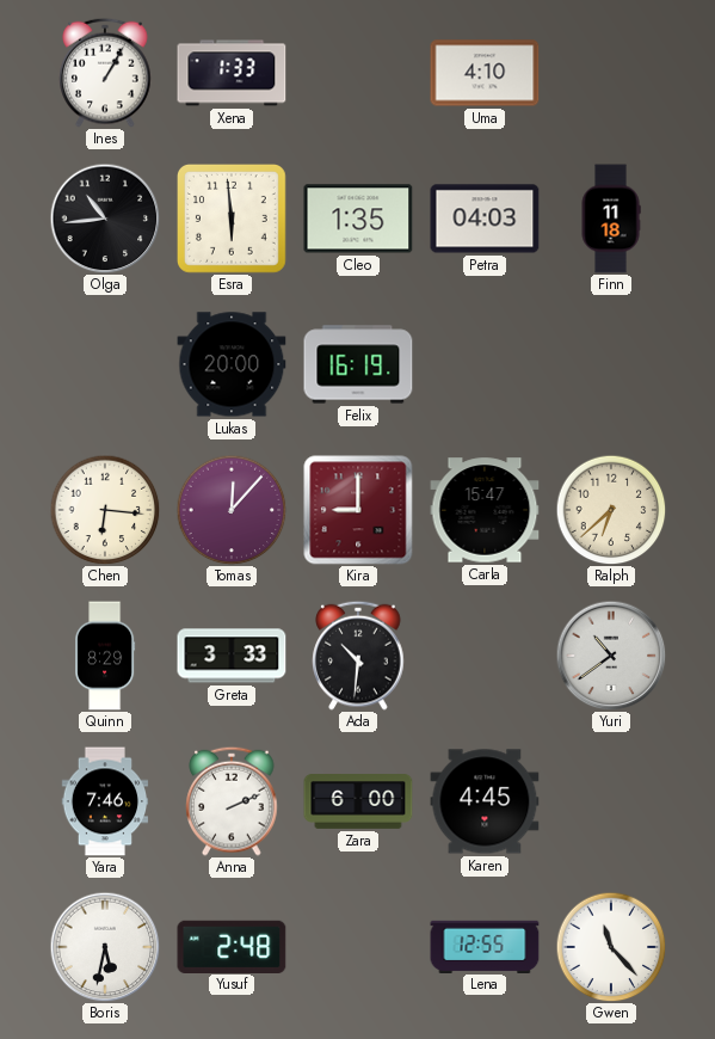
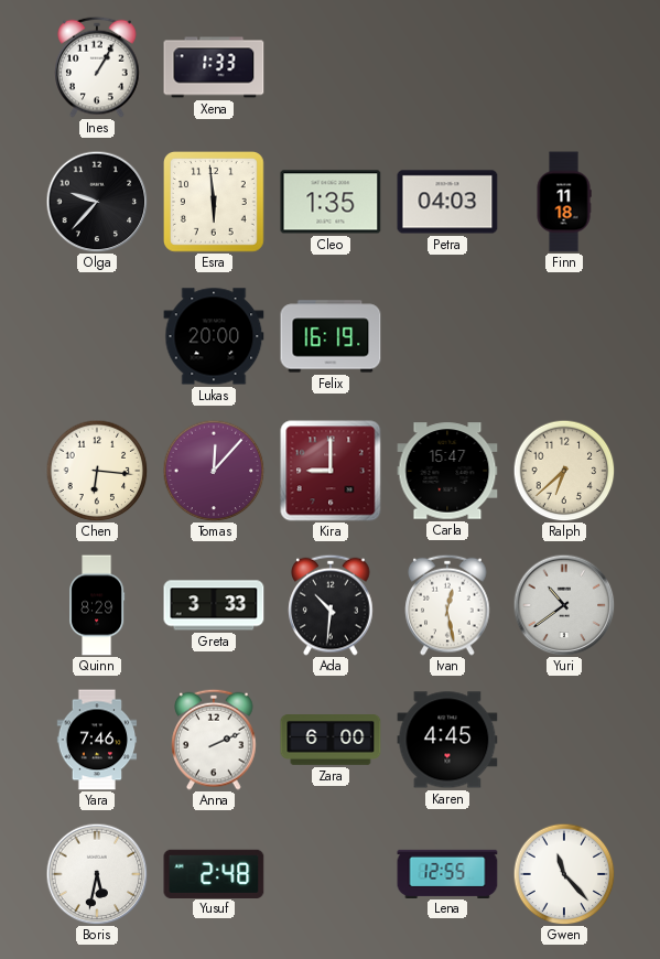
Uma: 4:10 -> none
Olga: 10:44 -> 9:37
Ivan: none -> 12:28
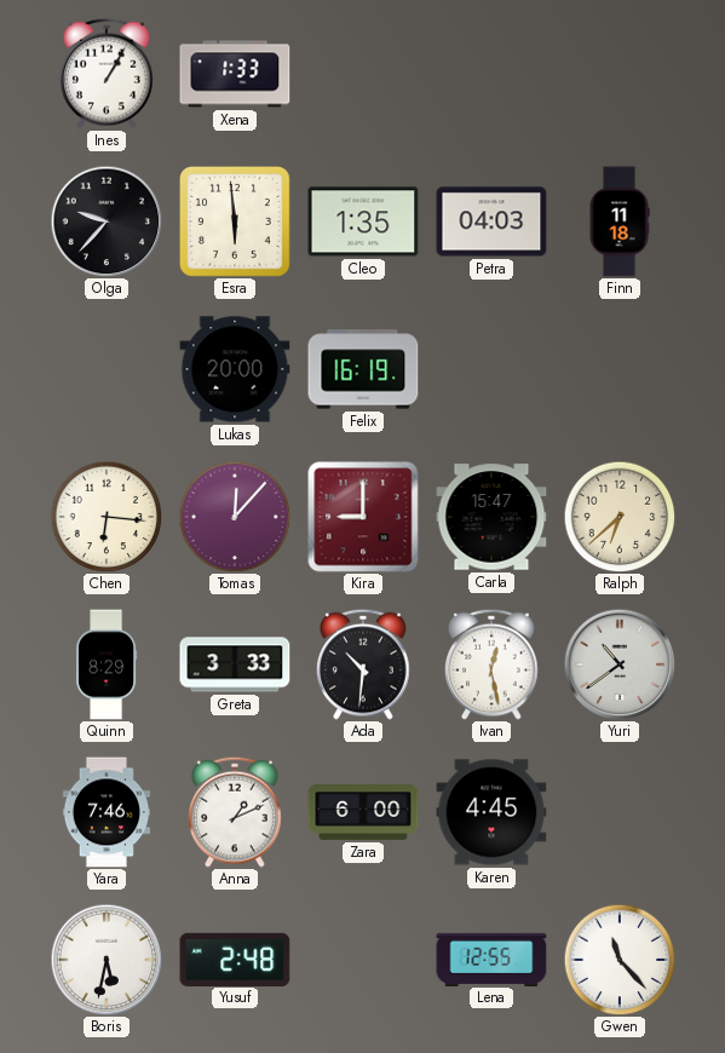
Anna: 2:11 -> 1:11
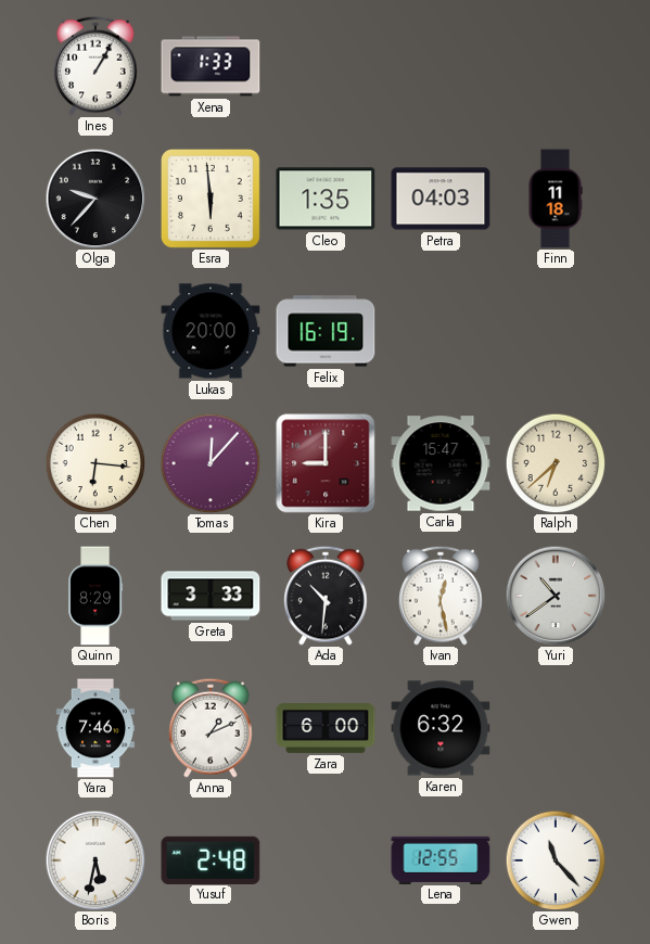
Karen: 4:45 -> 6:32
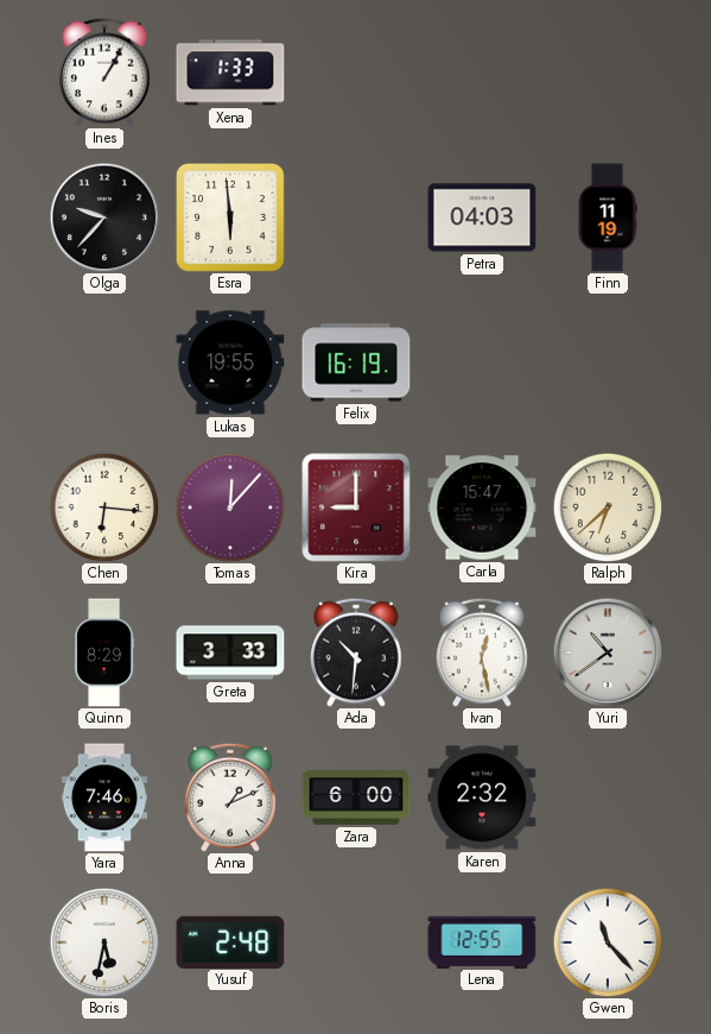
Cleo: 1:35 -> none
Finn: 11:18 -> 11:19
Lukas: 20:00 -> 19:55
Karen: 6:32 -> 2:32
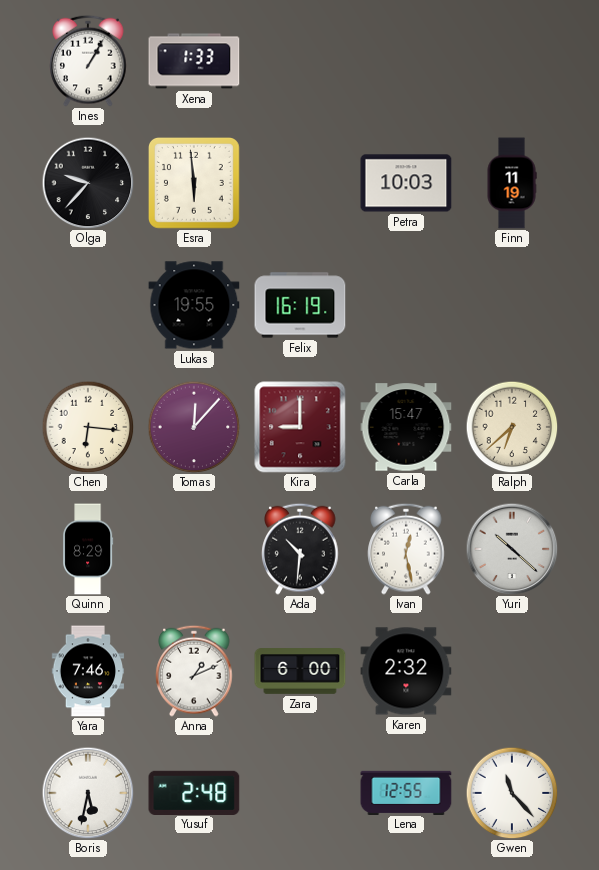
Petra: 04:03 -> 10:03
Greta: 3:33 -> none
Yuri: 10:39 -> 10:22
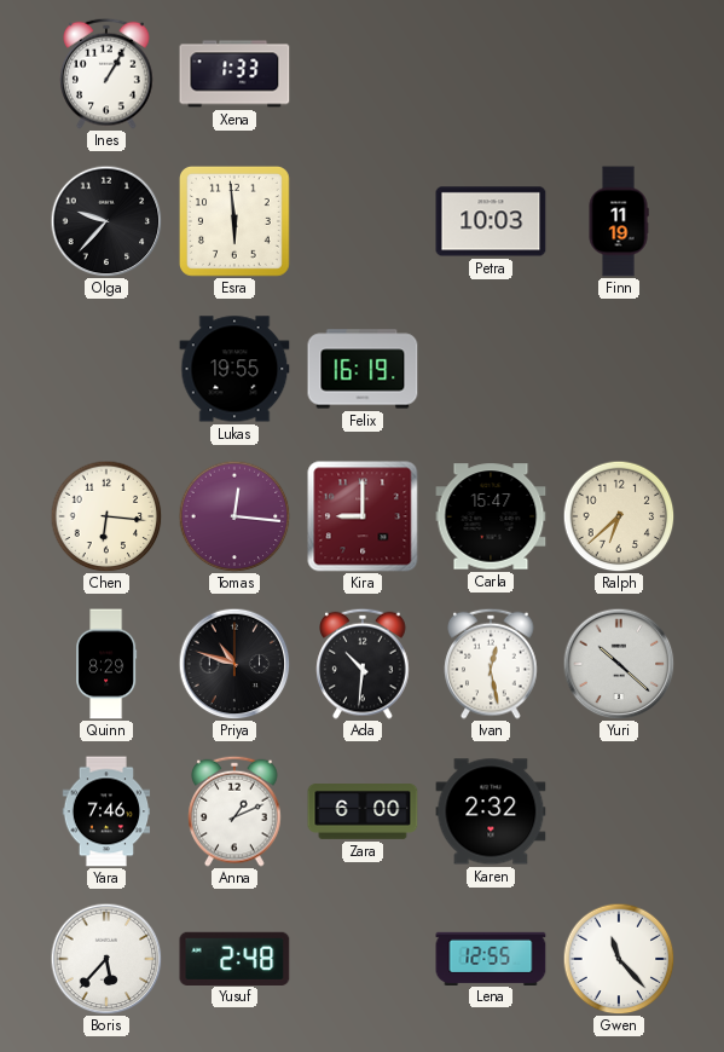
Tomas: 12:07 -> 12:16
Priya: none -> 10:48
Boris: 5:32 -> 5:37
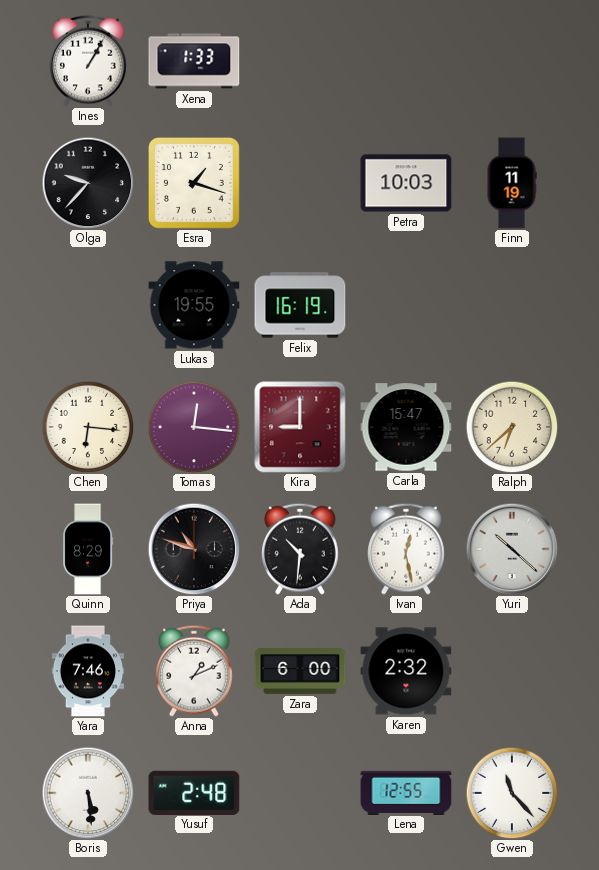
Esra: 5:59 -> 1:18
Boris: 5:37 -> 5:29
